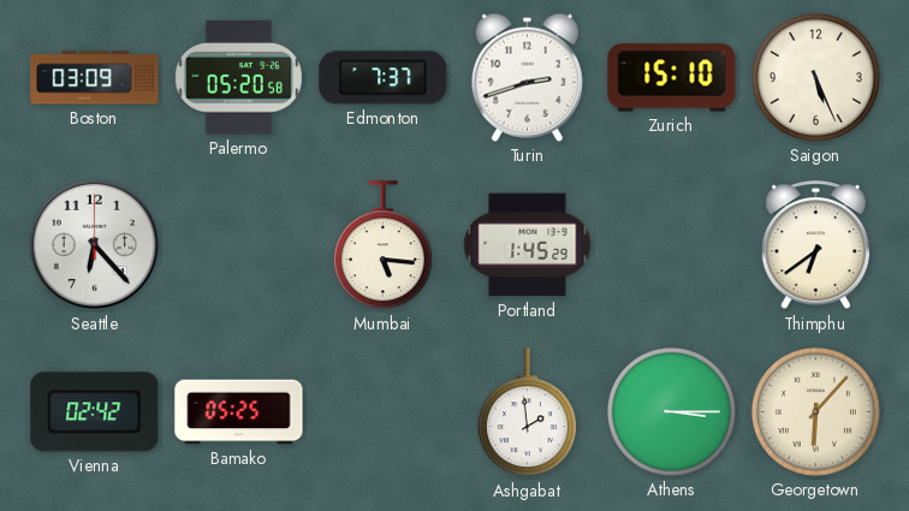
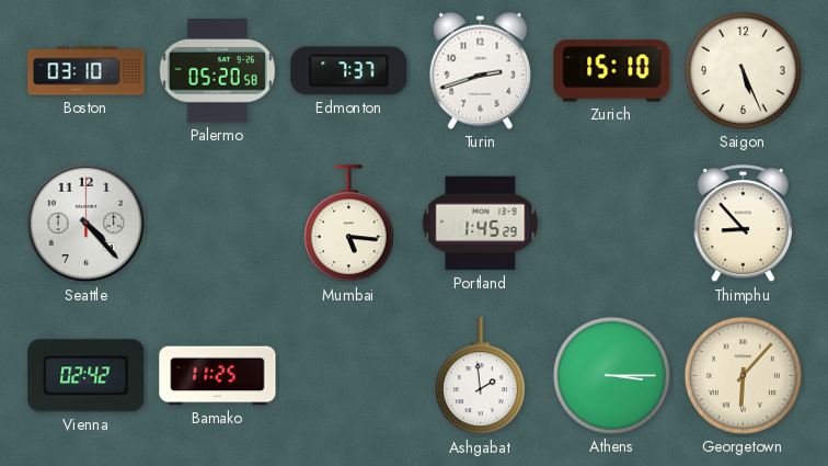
Boston: 03:09 -> 03:10
Seattle: 6:23 -> 4:23
Thimphu: 6:39 -> 8:53
Bamako: 05:25 -> 11:25
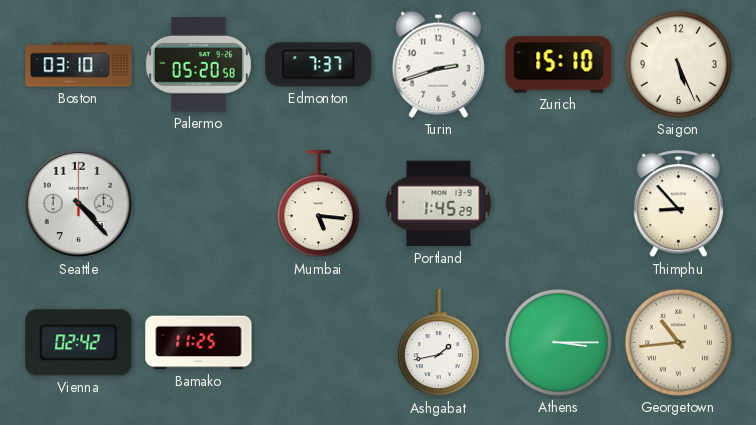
Ashgabat: 1:59 -> 1:43
Georgetown: 6:07 -> 10:44
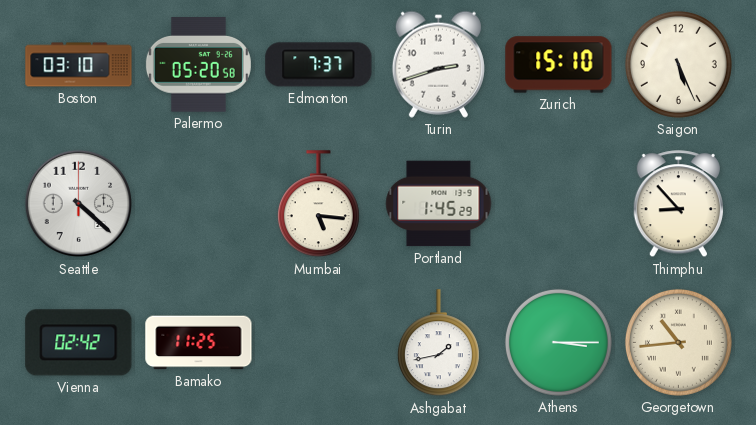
Seattle: 4:23 -> 4:22
